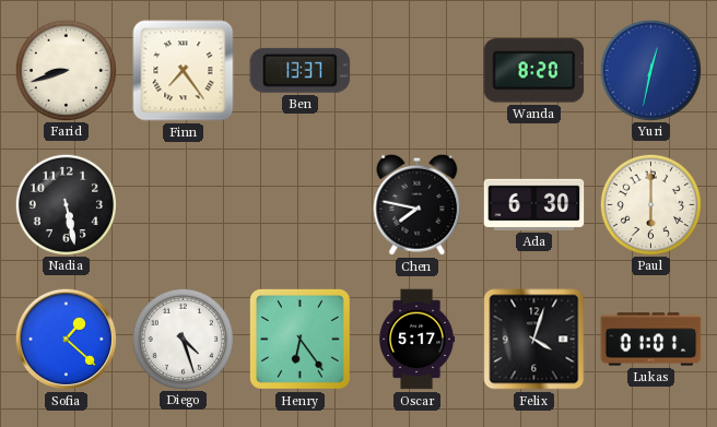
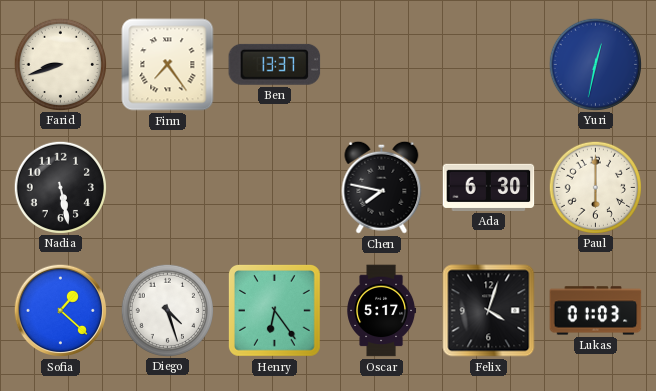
Wanda: 8:20 -> none
Lukas: 01:01 -> 01:03
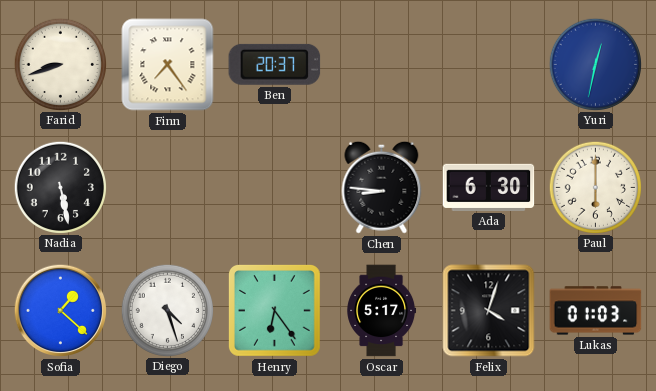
Ben: 13:37 -> 20:37
Chen: 7:47 -> 8:46
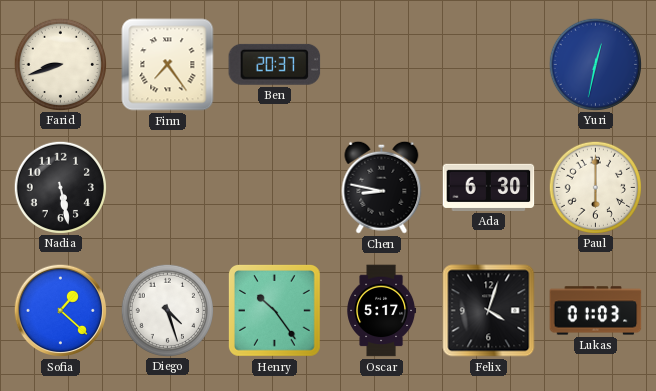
Chen: 8:46 -> 8:47
Henry: 6:24 -> 10:24
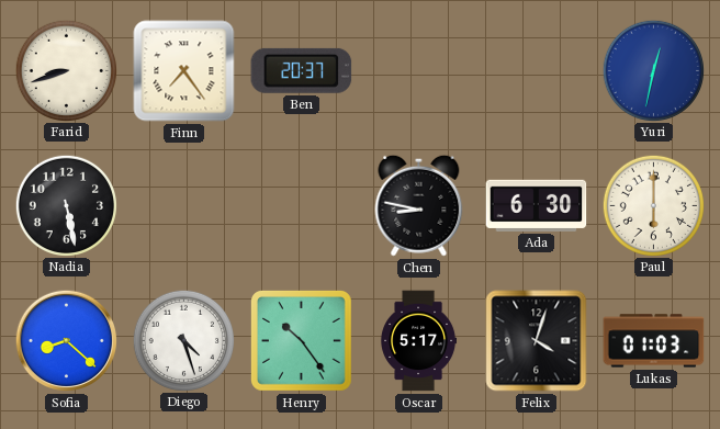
Sofia: 1:22 -> 8:22
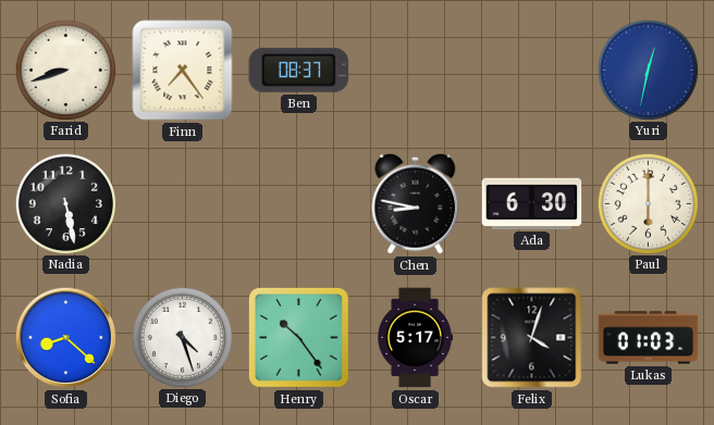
Ben: 20:37 -> 08:37
